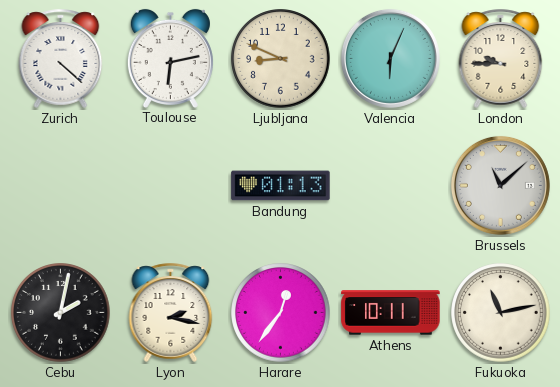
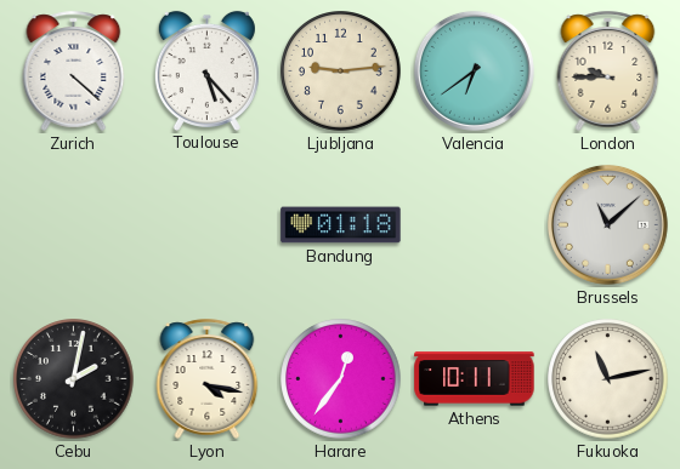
Toulouse: 6:13 -> 5:23
Ljubljana: 8:49 -> 9:14
Valencia: 6:04 -> 6:39
Bandung: 01:13 -> 01:18
Lyon: 2:17 -> 4:17
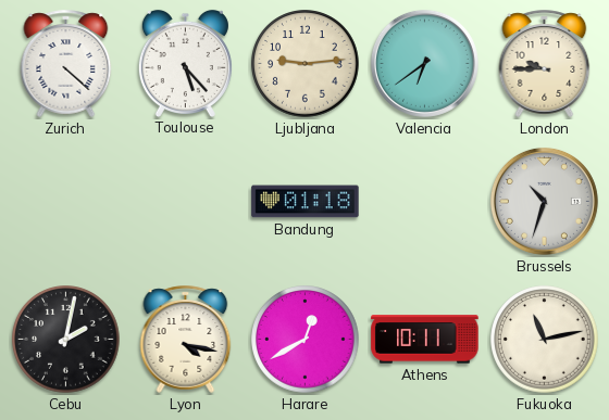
Brussels: 11:08 -> 10:33
Harare: 12:36 -> 12:40
